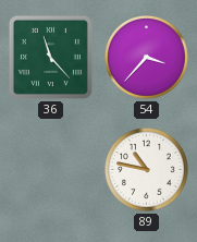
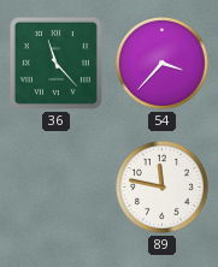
89: 10:47 -> 11:47
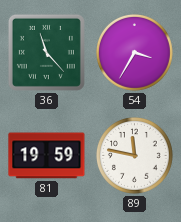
54: 3:37 -> 3:35
81: none -> 19:59
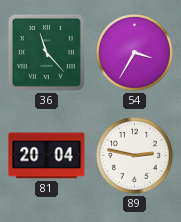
81: 19:59 -> 20:04
89: 11:47 -> 2:47
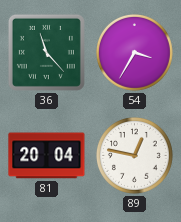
89: 2:47 -> 12:47
